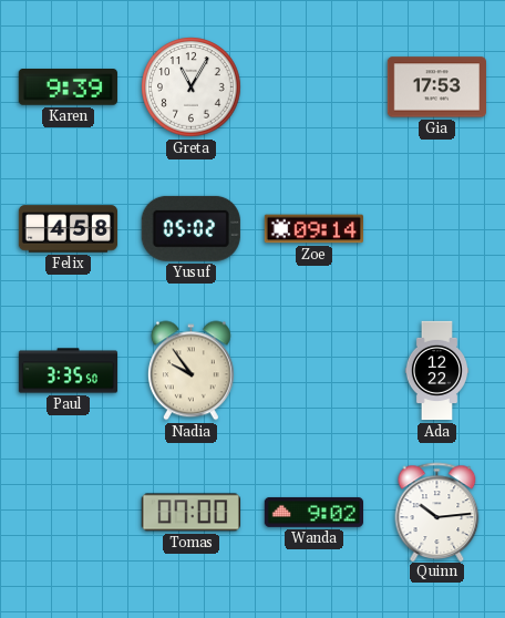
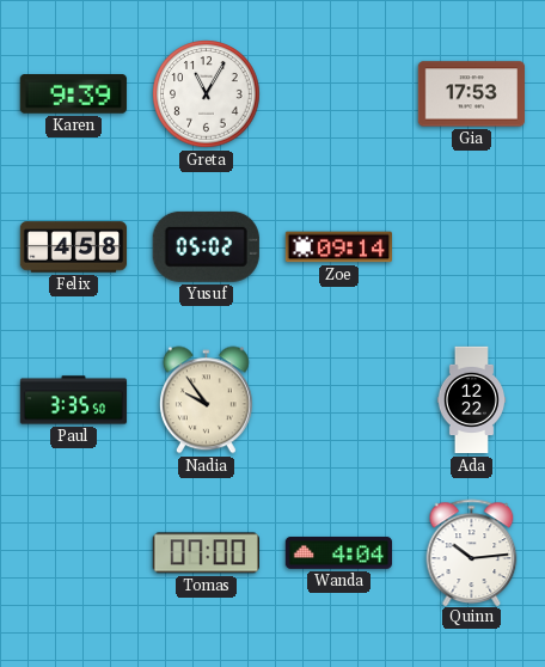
Wanda: 9:02 -> 4:04
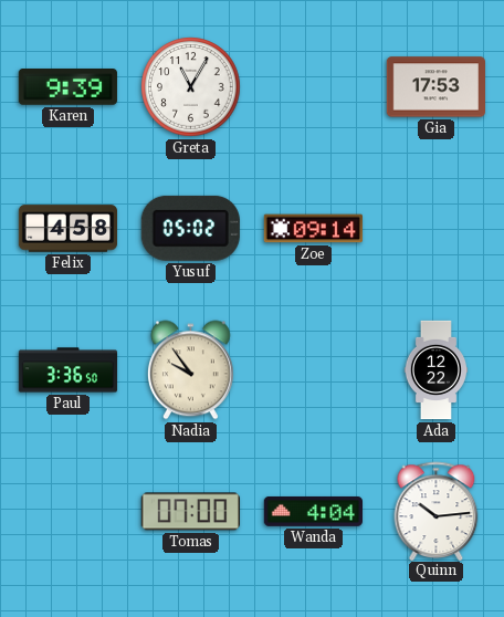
Paul: 3:35 -> 3:36
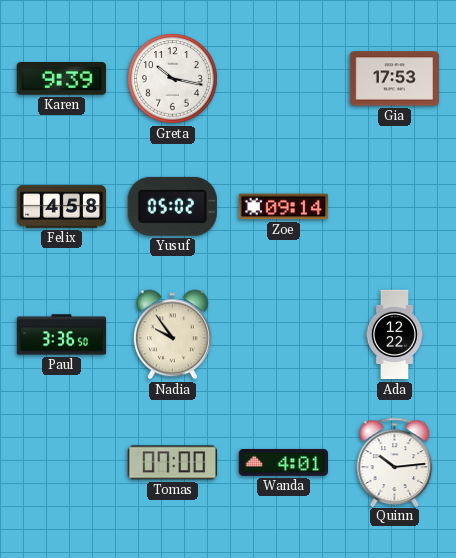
Greta: 11:05 -> 10:17
Wanda: 4:04 -> 4:01
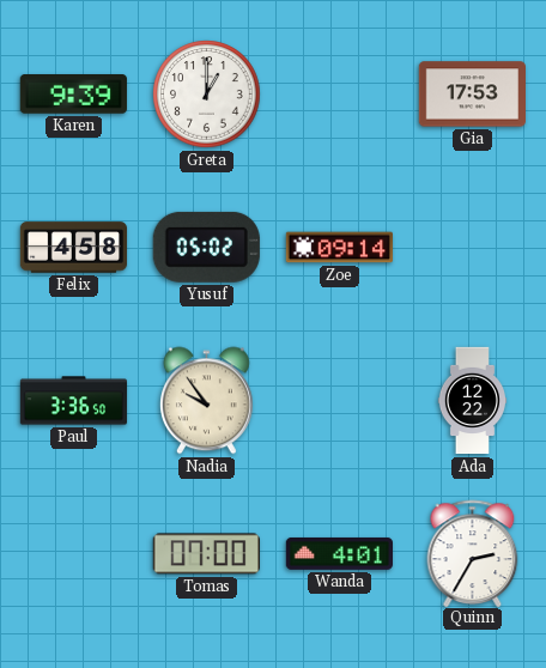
Greta: 10:17 -> 1:00
Quinn: 10:14 -> 2:35
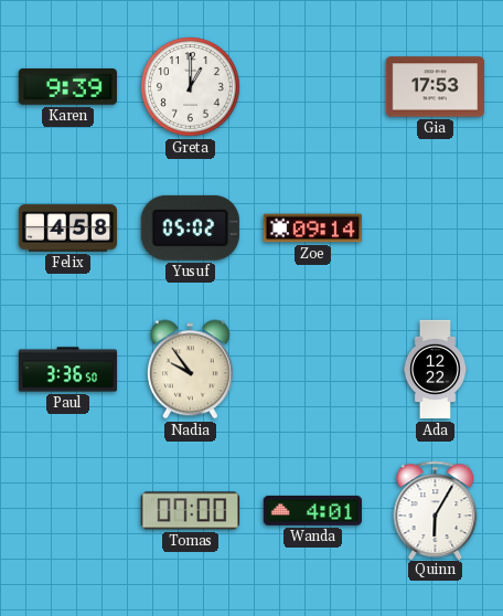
Quinn: 2:35 -> 6:05
